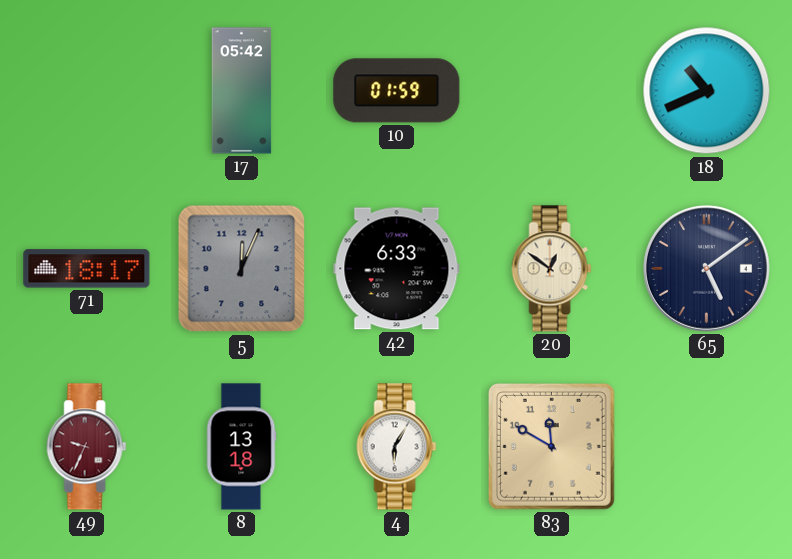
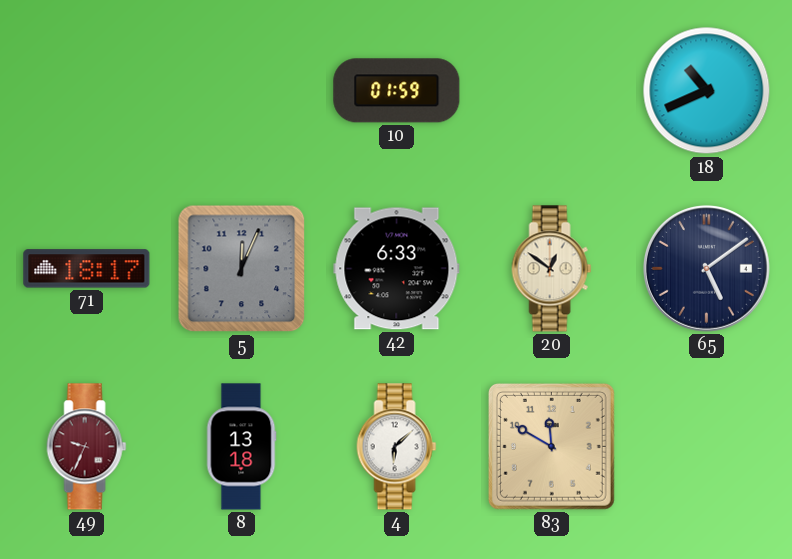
17: 05:42 -> none
4: 6:05 -> 6:08
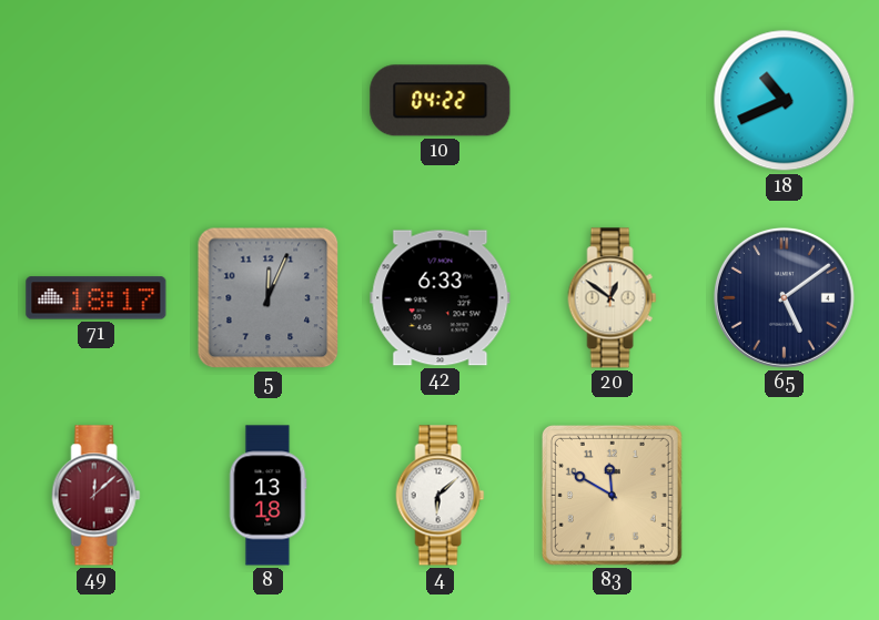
10: 01:59 -> 04:22
49: 9:34 -> 12:08
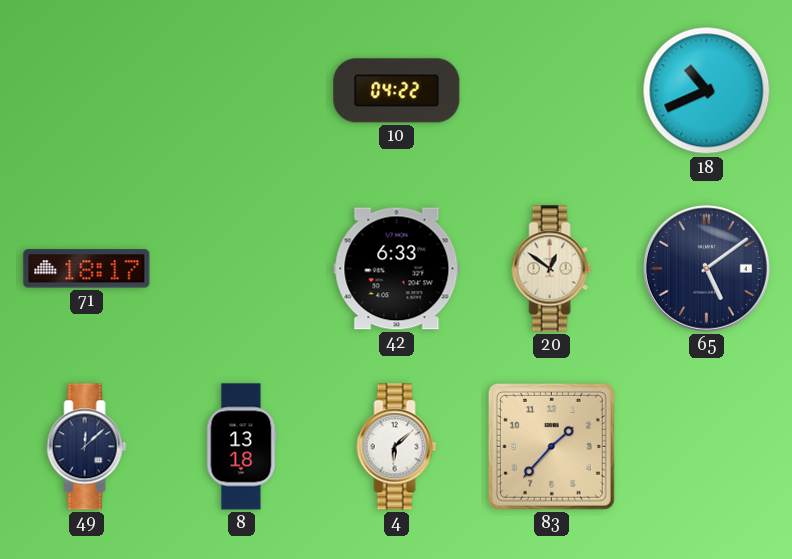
5: 12:04 -> none
49 dial: burgundy -> navy
83: 11:50 -> 1:37
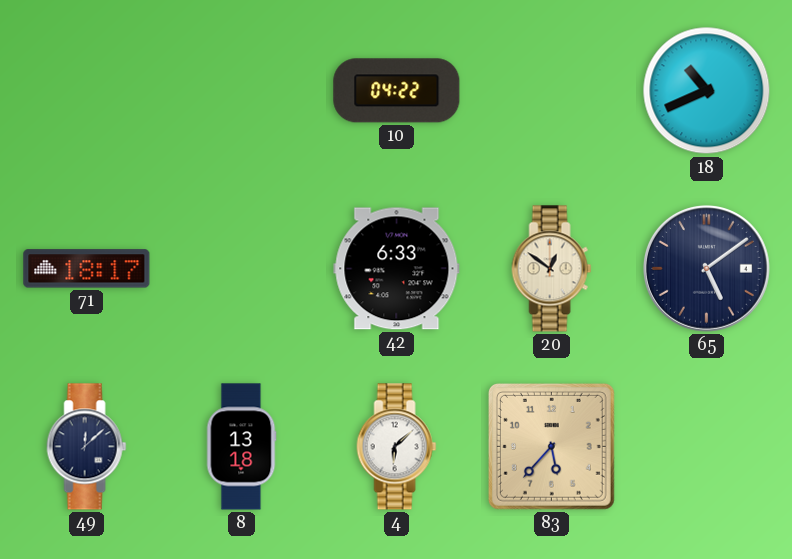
83: 1:37 -> 5:37
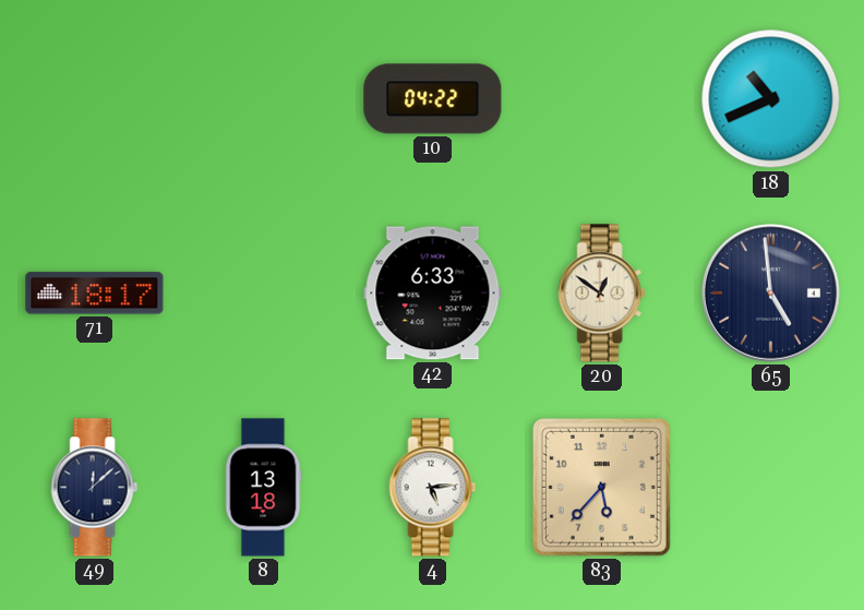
65: 5:09 -> 4:59
4: 6:08 -> 5:14
